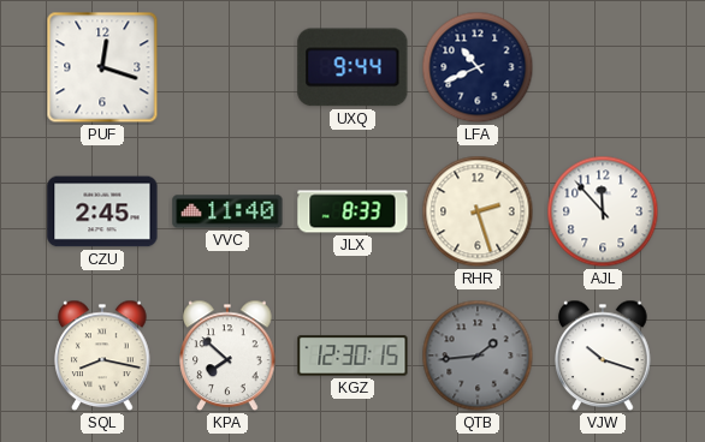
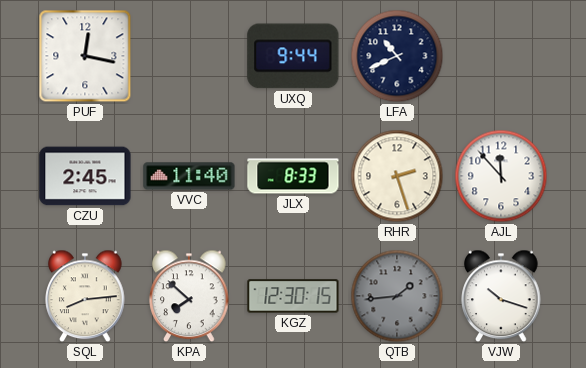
PUF: 12:18 -> 12:17
SQL: 8:17 -> 8:14
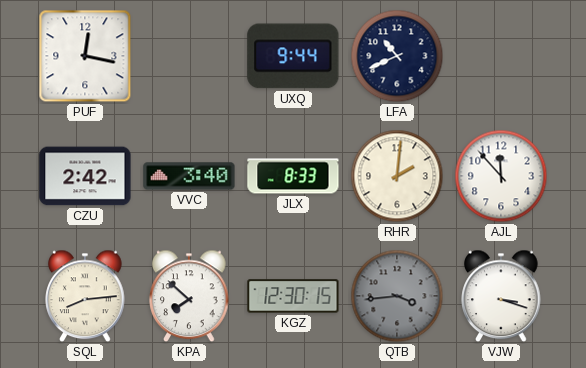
CZU: 2:45 -> 2:42
VVC: 11:40 -> 3:40
RHR: 2:27 -> 2:01
QTB: 1:44 -> 3:44
VJW: 10:18 -> 3:18
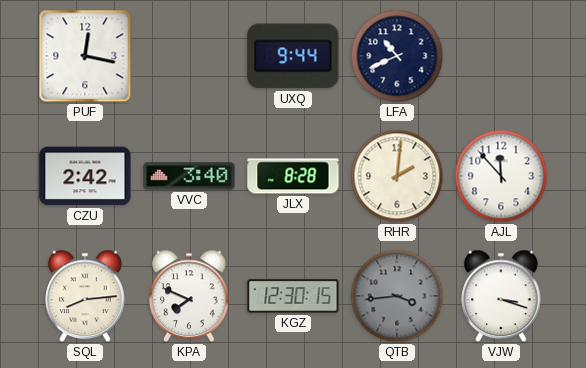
JLX: 8:33 -> 8:28
KPA: 7:52 -> 7:49
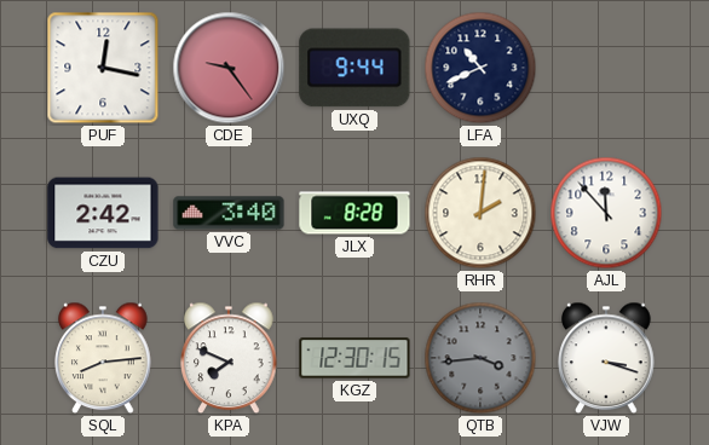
CDE: none -> 9:24
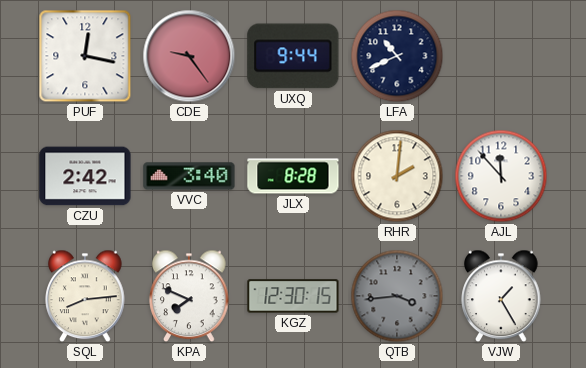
VJW: 3:18 -> 1:25
